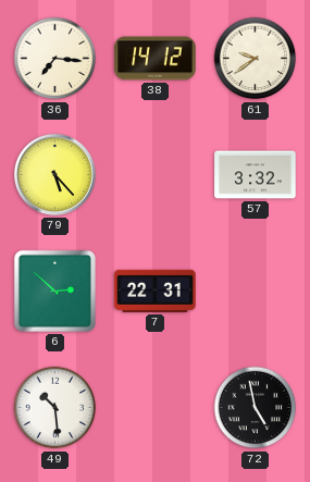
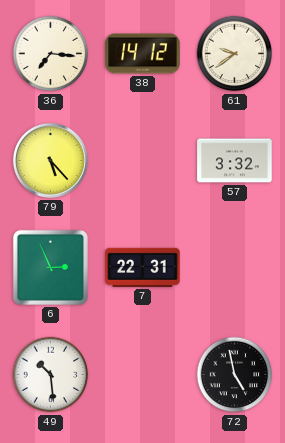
6: 2:52 -> 2:56
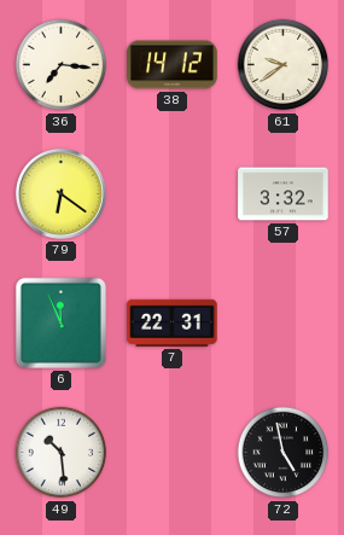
79: 5:23 -> 6:21
6: 2:56 -> 11:56
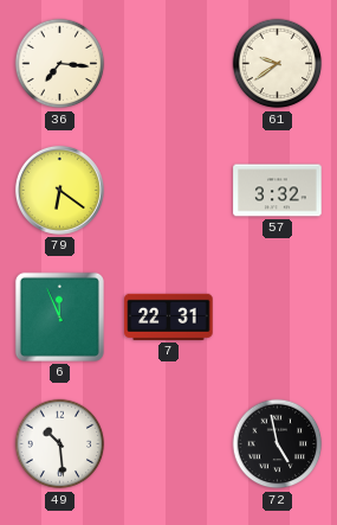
38: 14:12 -> none
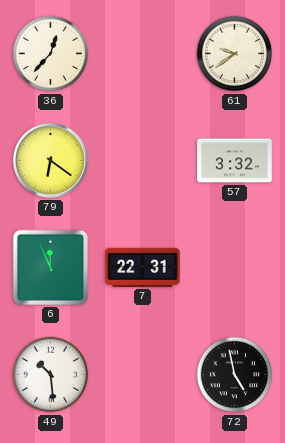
36: 7:16 -> 12:37
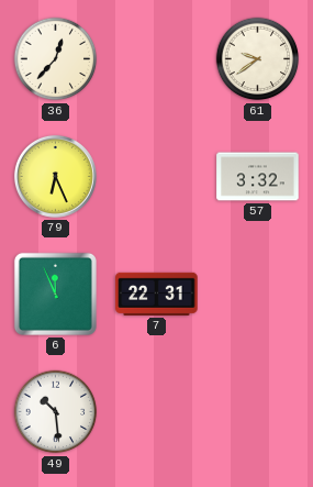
79: 6:21 -> 6:26
72: 4:58 -> none
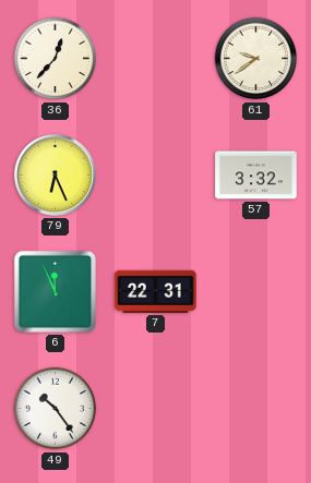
49: 10:29 -> 10:24
